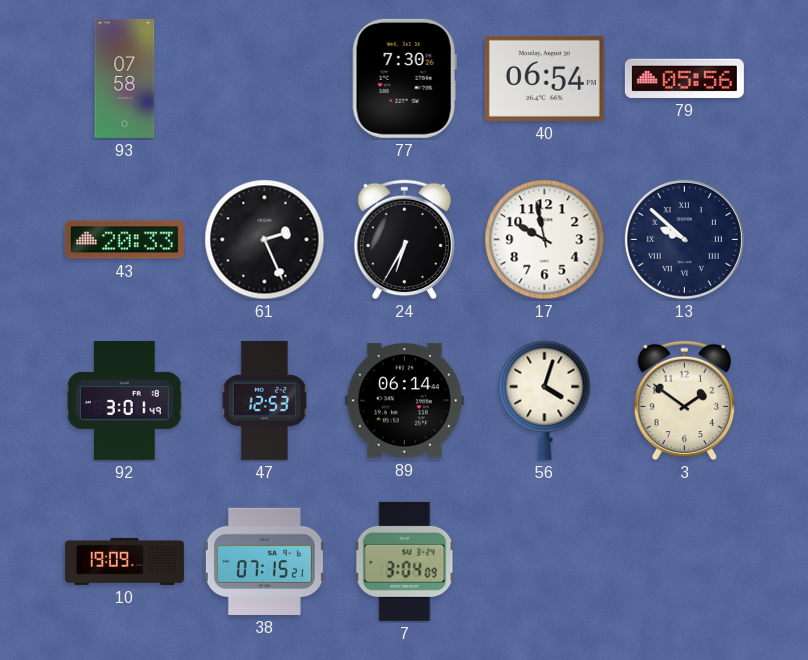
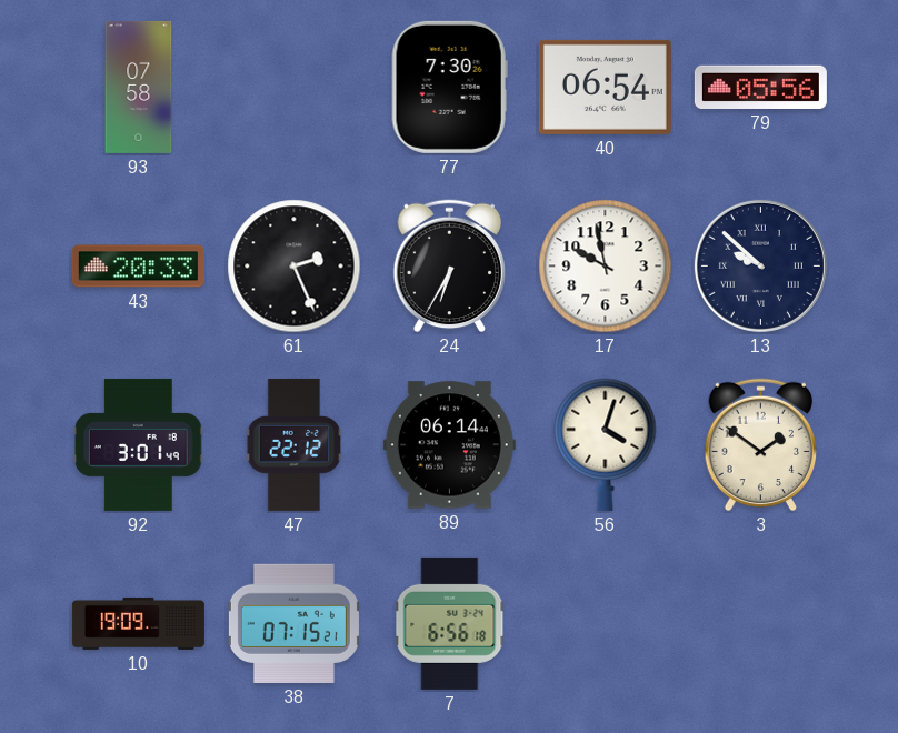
47: 12:53 -> 22:12
7: 3:04 -> 6:56
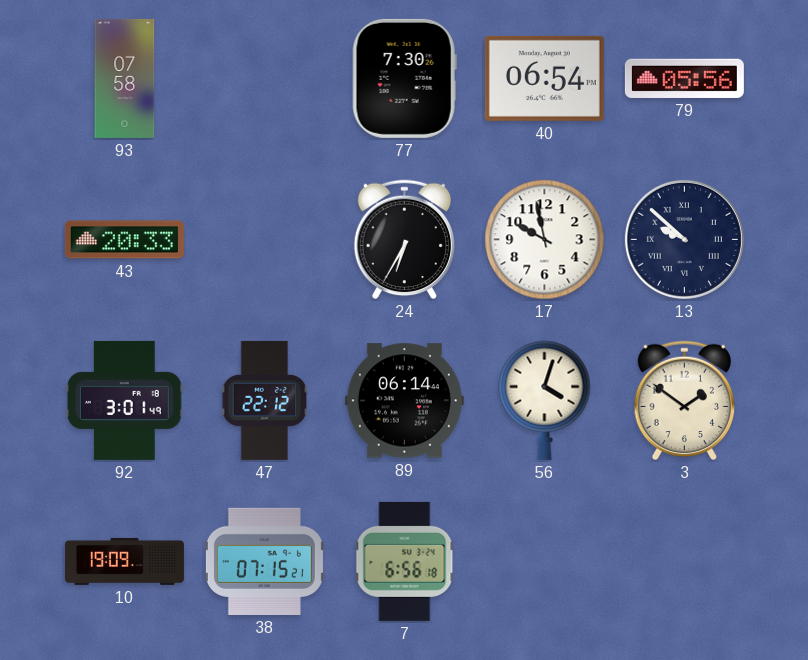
61: 2:26 -> none
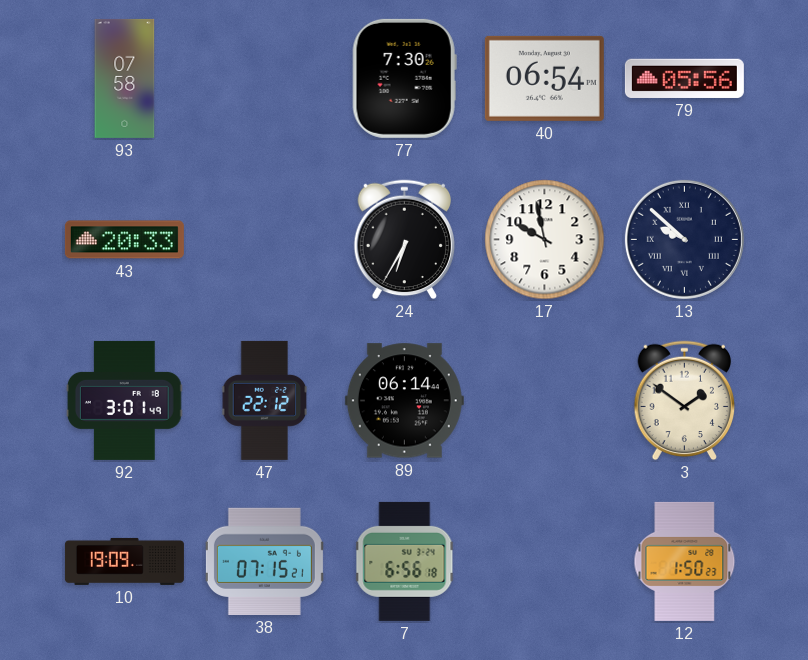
56: 4:03 -> none
12: none -> 1:50
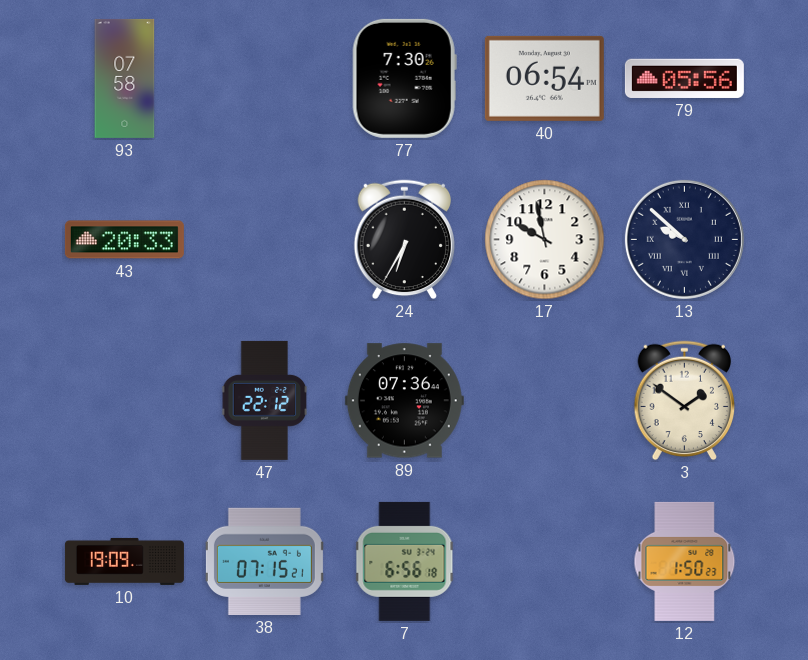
92: 3:01 -> none
89: 06:14 -> 07:36
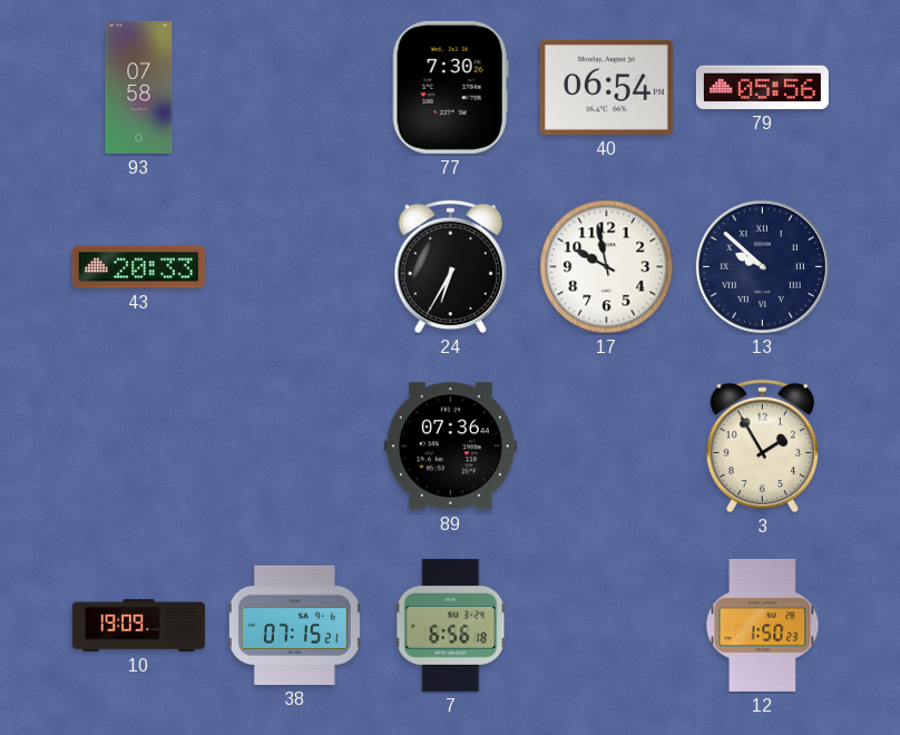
47: 22:12 -> none
3: 1:51 -> 1:55
